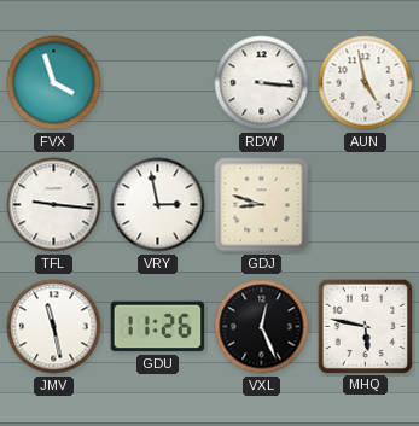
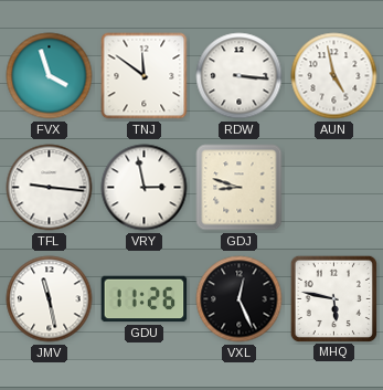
TNJ: none -> 11:51
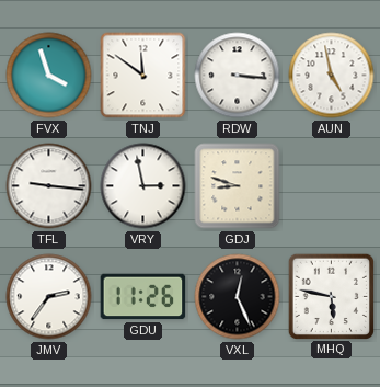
JMV: 11:28 -> 2:36
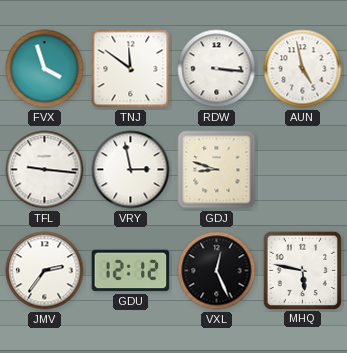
GDU: 11:26 -> 12:12
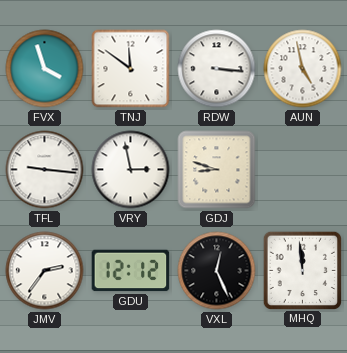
MHQ: 5:47 -> 11:59
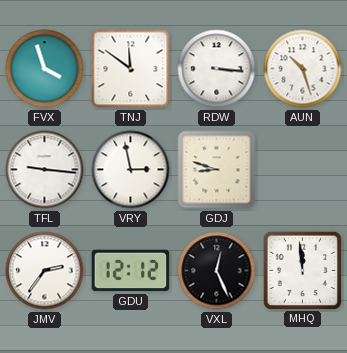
AUN: 4:58 -> 10:27
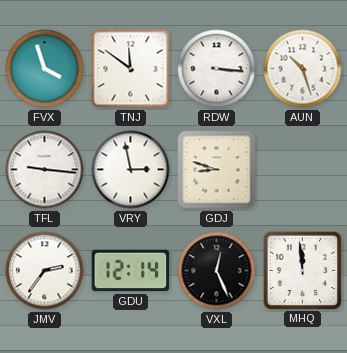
GDU: 12:12 -> 12:14
